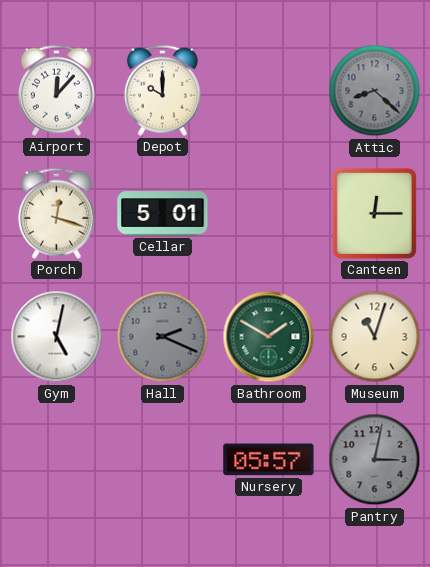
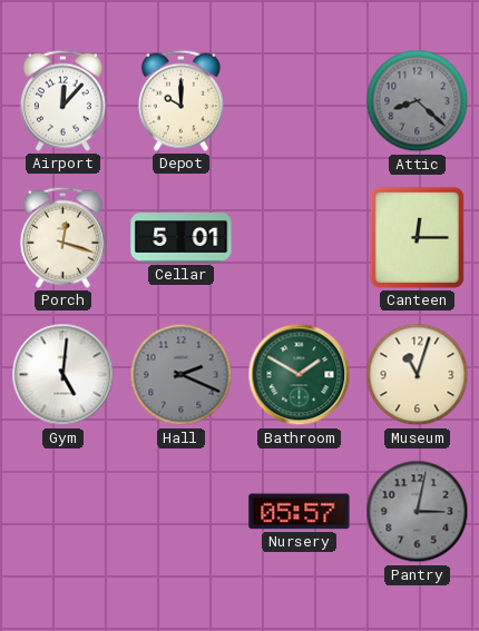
Gym: 5:02 -> 5:01
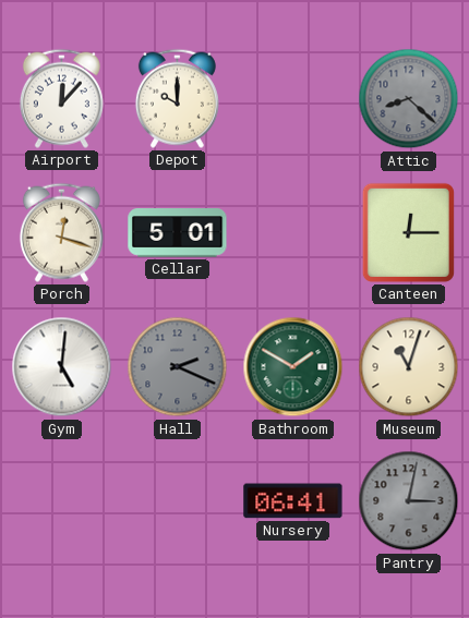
Nursery: 05:57 -> 06:41
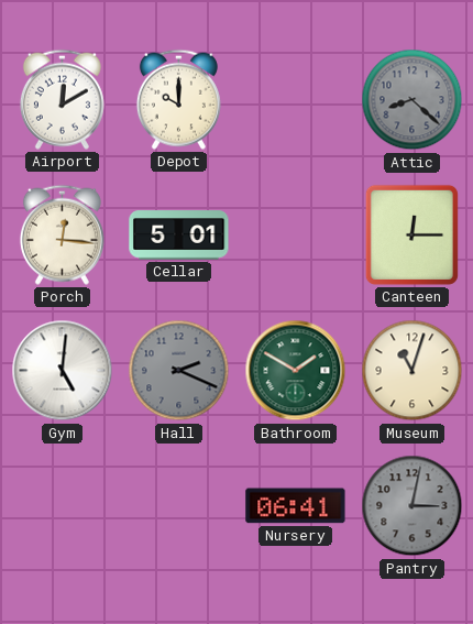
Airport: 12:07 -> 12:10
Porch: 12:18 -> 12:16
